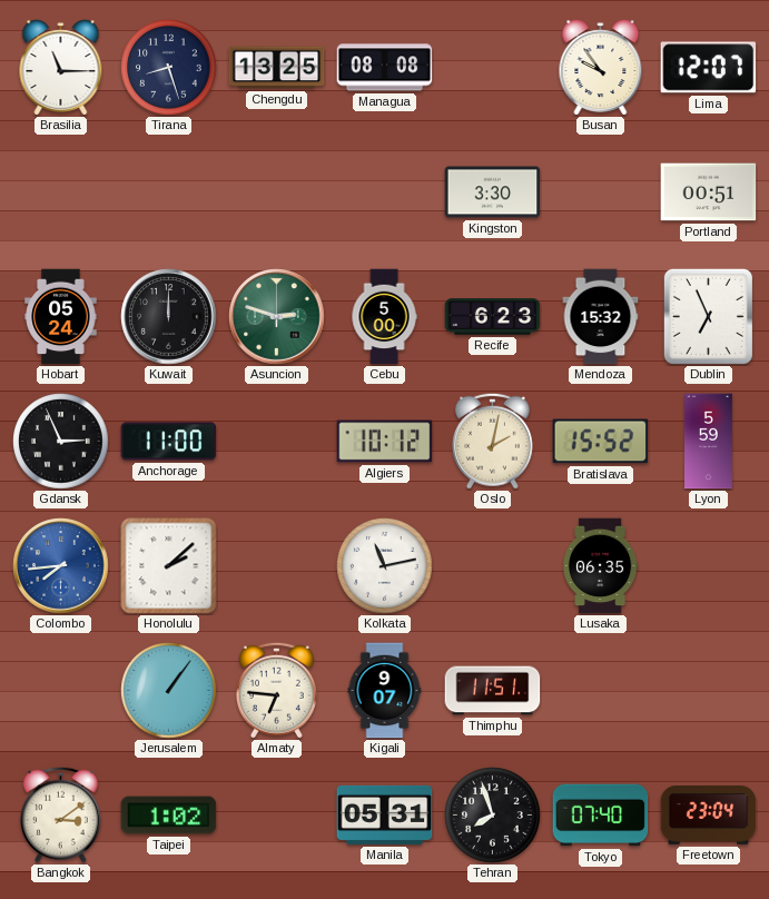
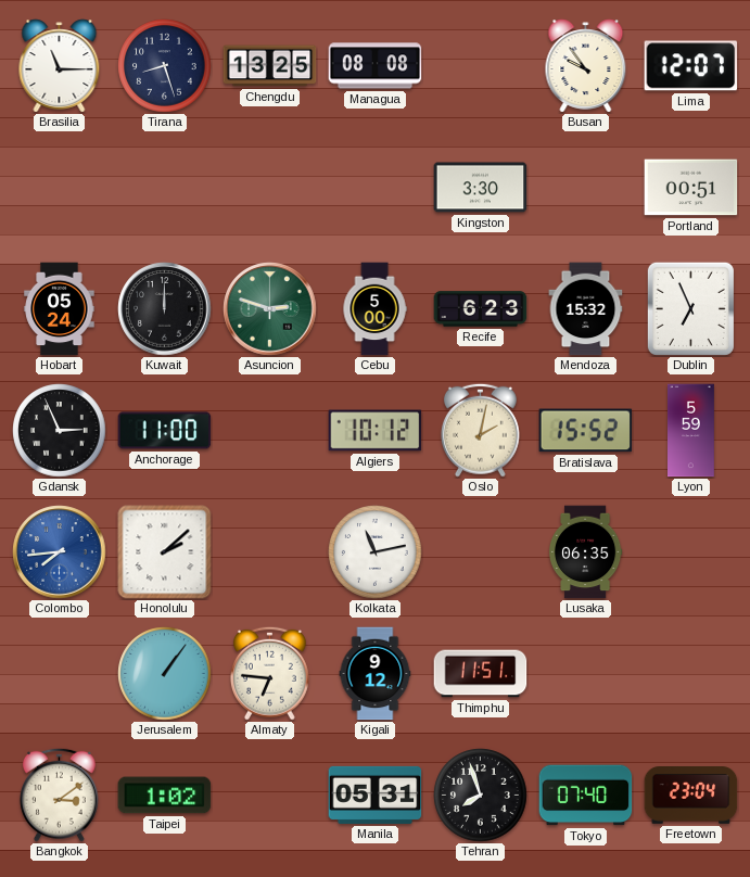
Kigali: 9:07 -> 9:12
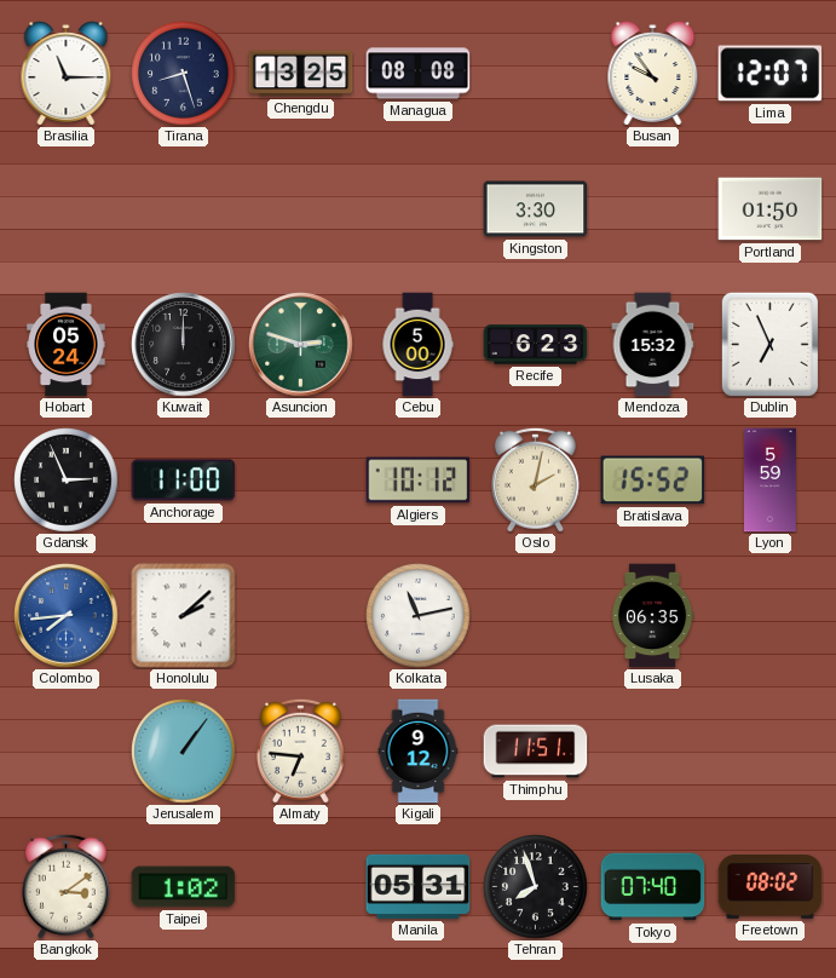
Portland: 00:51 -> 01:50
Freetown: 23:04 -> 08:02
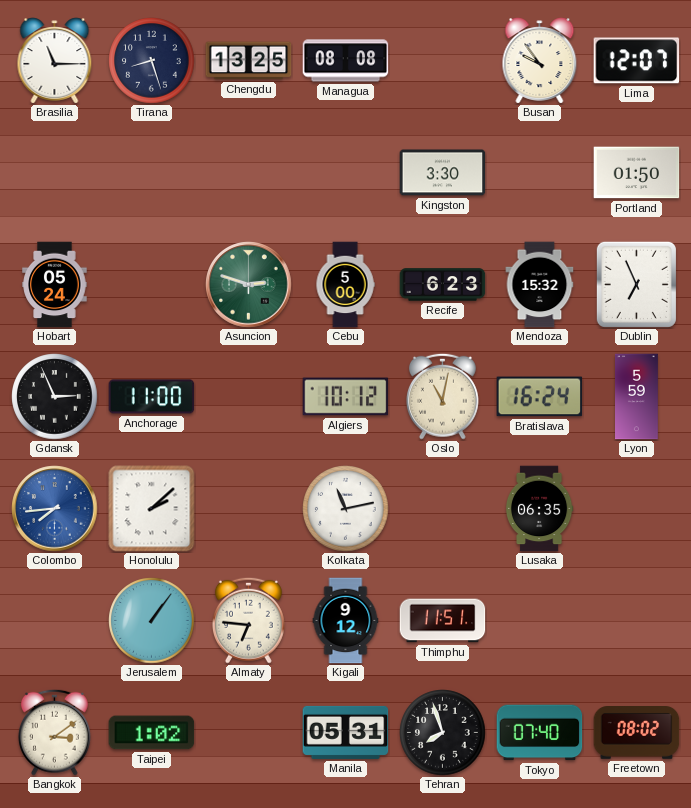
Kuwait: 12:00 -> none
Oslo: 2:02 -> 11:02
Bratislava: 15:52 -> 16:24
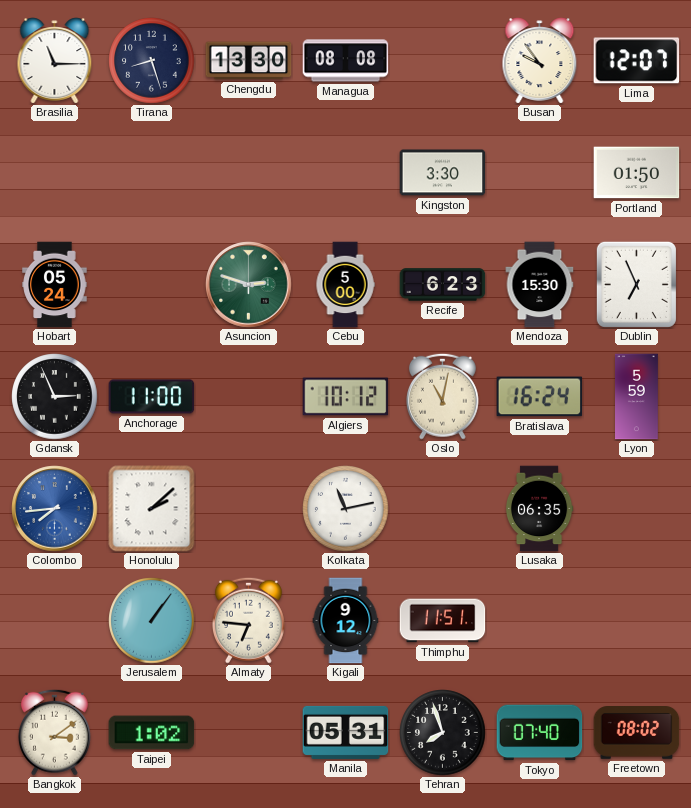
Chengdu: 13:25 -> 13:30
Mendoza: 15:32 -> 15:30
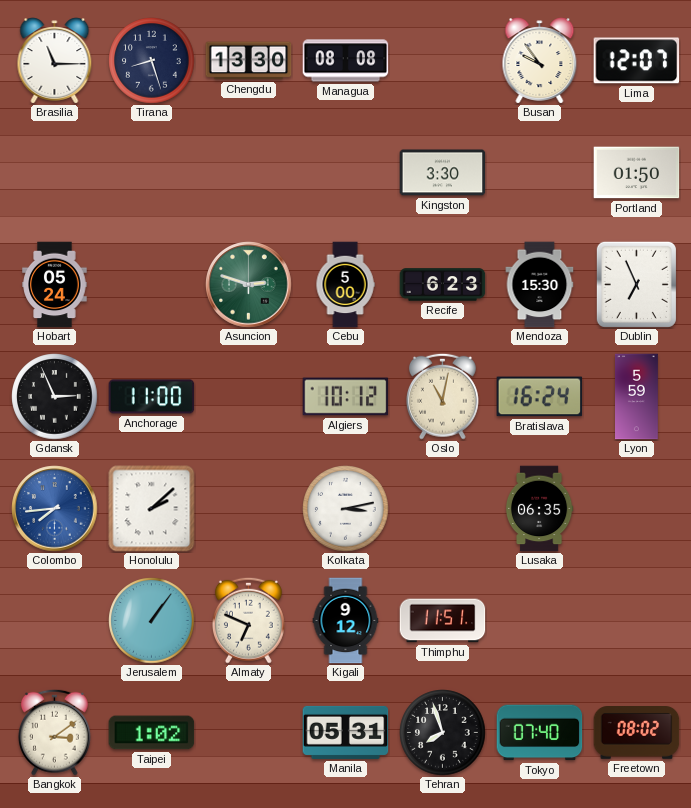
Kolkata: 11:13 -> 3:13
Almaty: 6:46 -> 6:49
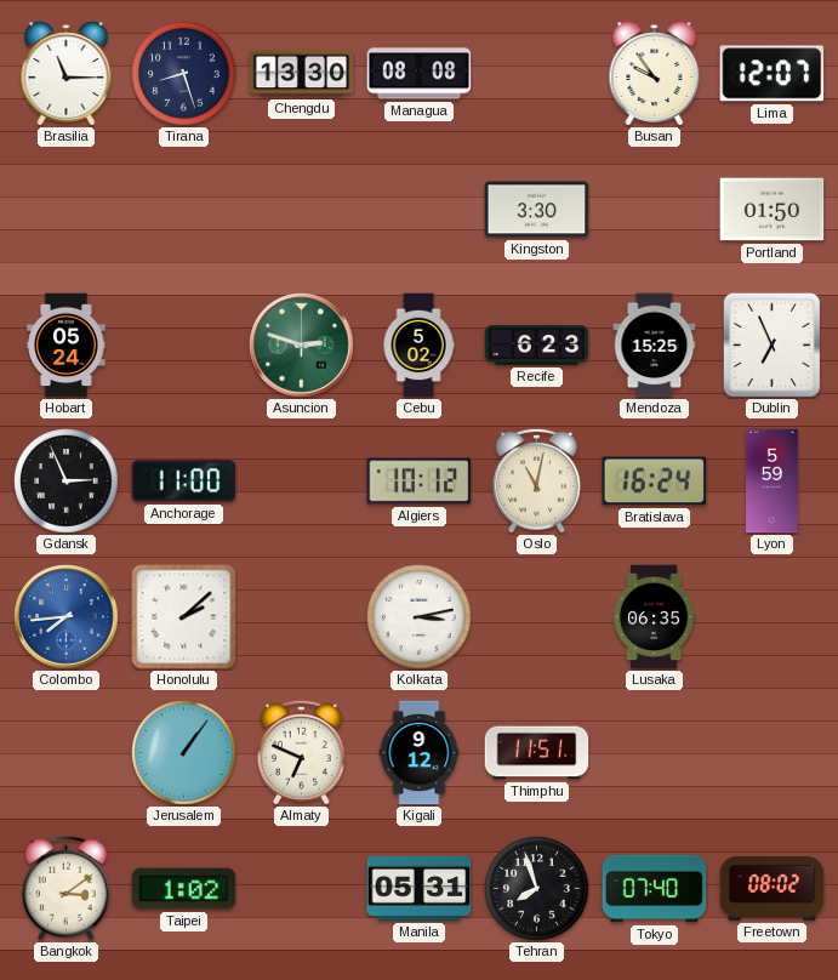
Cebu: 5:00 -> 5:02
Mendoza: 15:30 -> 15:25
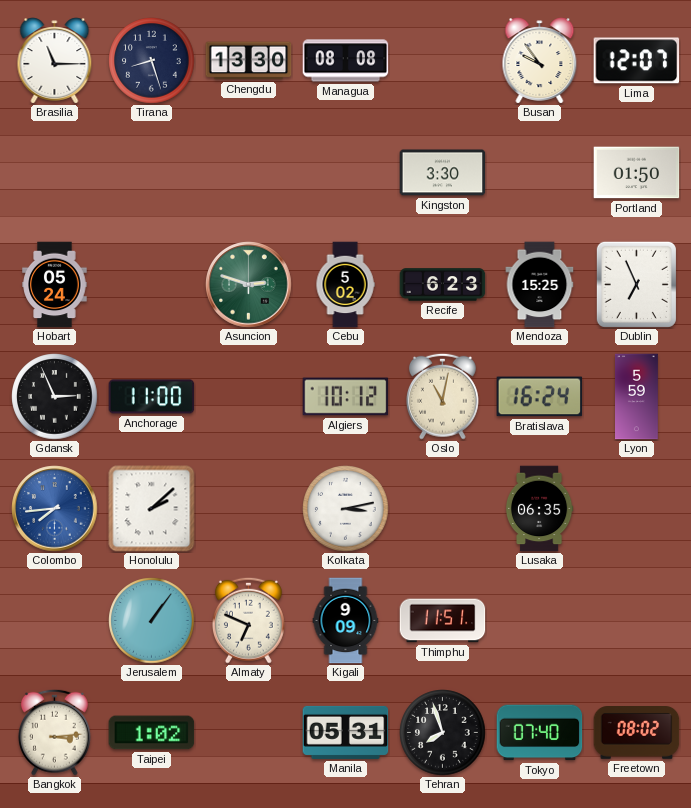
Kigali: 9:12 -> 9:09
Bangkok: 3:09 -> 3:14
